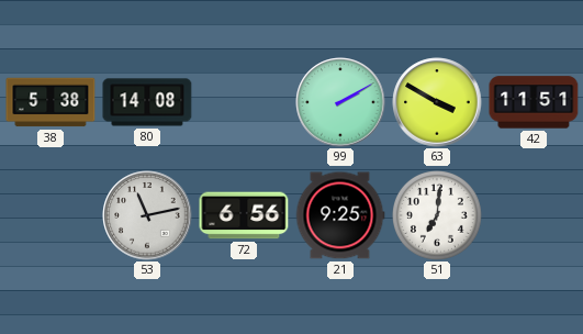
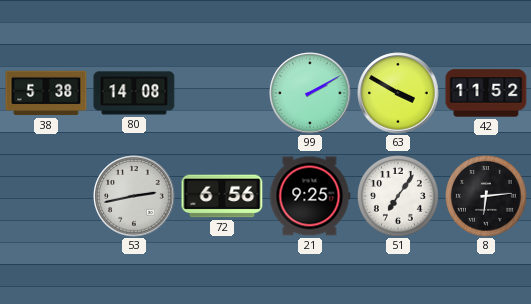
42: 11:51 -> 11:52
53: 11:13 -> 2:43
51: 7:01 -> 7:06
8: none -> 6:14
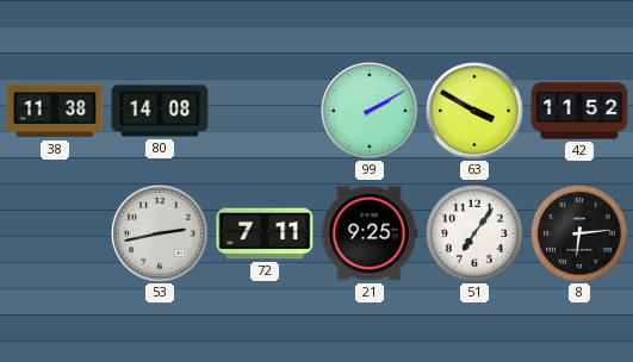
38: 5:38 -> 11:38
72: 6:56 -> 7:11
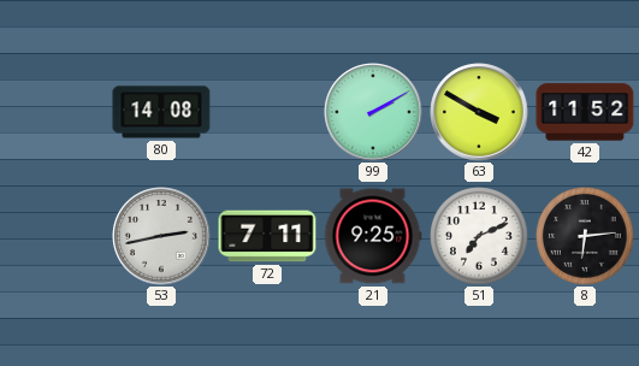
38: 11:38 -> none
51: 7:06 -> 7:11
